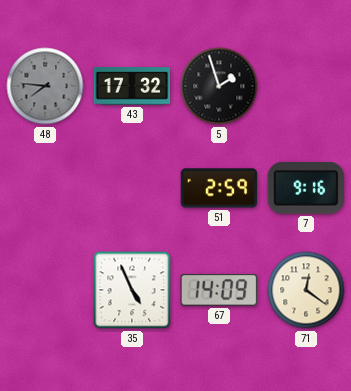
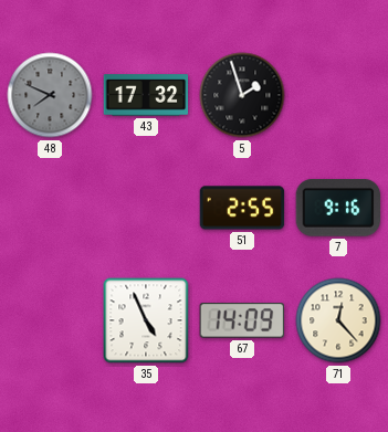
48: 7:46 -> 7:49
51: 2:59 -> 2:55
71: 12:21 -> 12:23
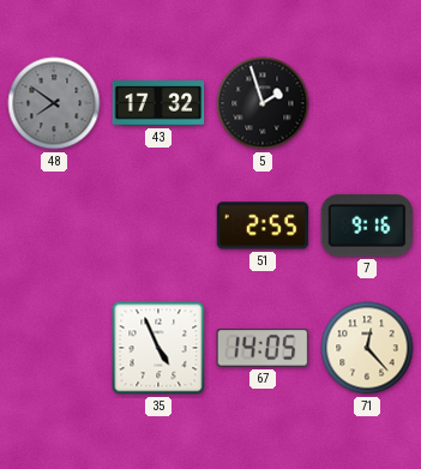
48: 7:49 -> 7:51
67: 14:09 -> 14:05
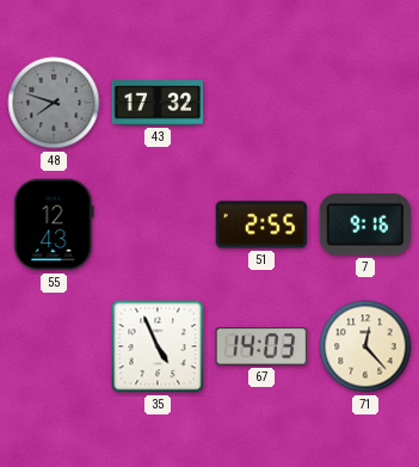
48: 7:51 -> 7:48
5: 1:57 -> none
55: none -> 12:43
67: 14:05 -> 14:03
